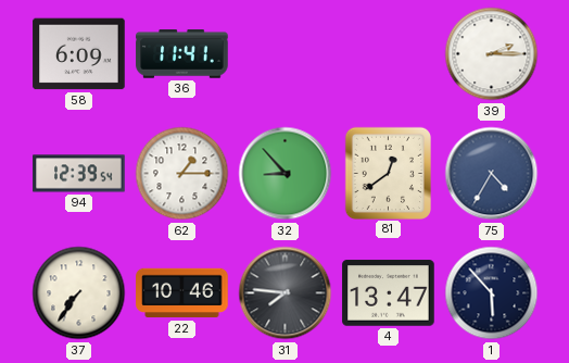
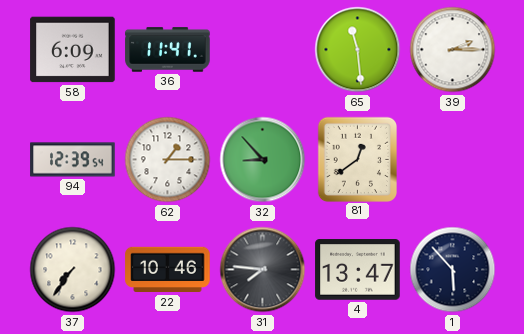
65: none -> 11:29
75: 4:35 -> none
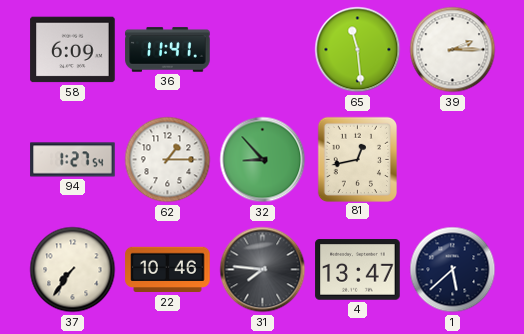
94: 12:39 -> 1:27
81: 12:39 -> 12:43
1: 5:53 -> 5:38
